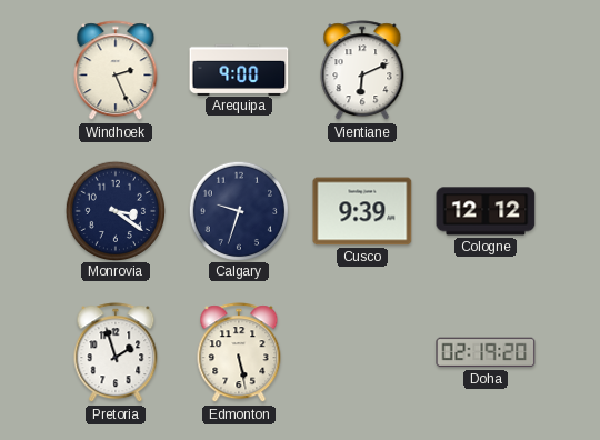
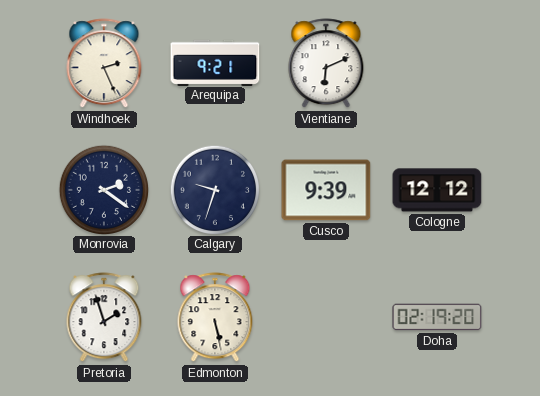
Arequipa: 9:00 -> 9:21
Monrovia: 3:21 -> 2:21
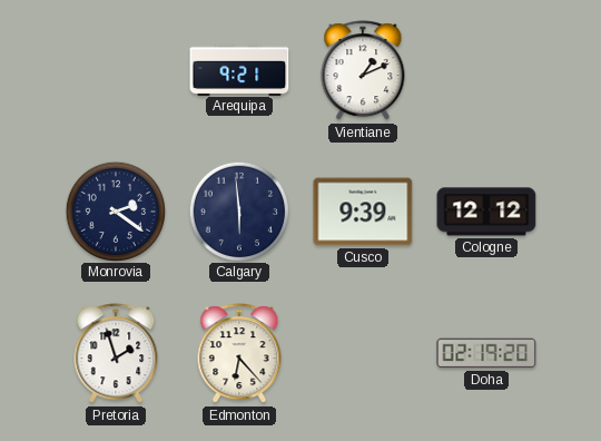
Windhoek: 2:26 -> none
Vientiane: 6:11 -> 1:11
Calgary: 9:33 -> 5:59
Edmonton: 5:28 -> 6:23
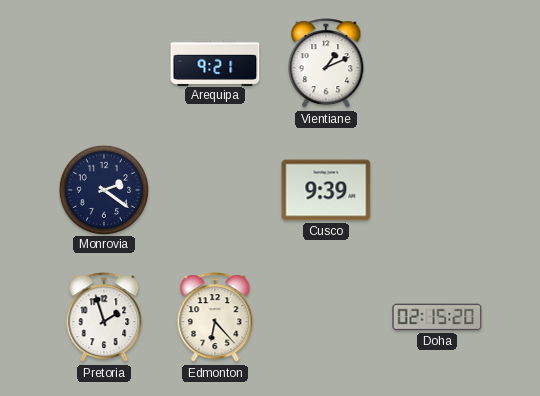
Calgary: 5:59 -> none
Cologne: 12:12 -> none
Doha: 02:19 -> 02:15
